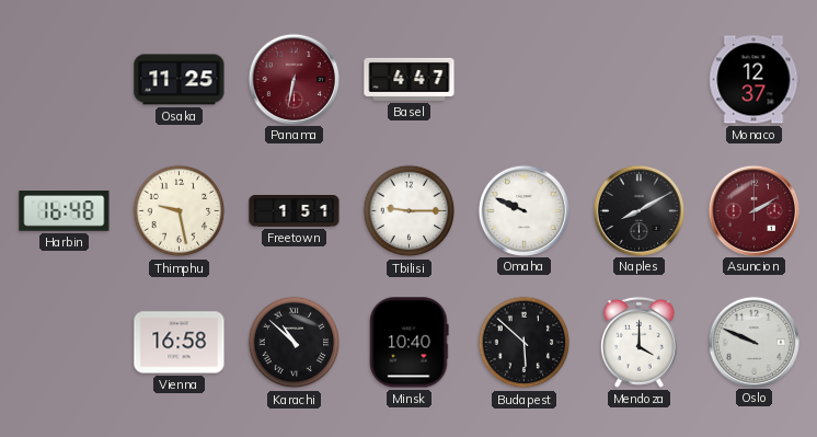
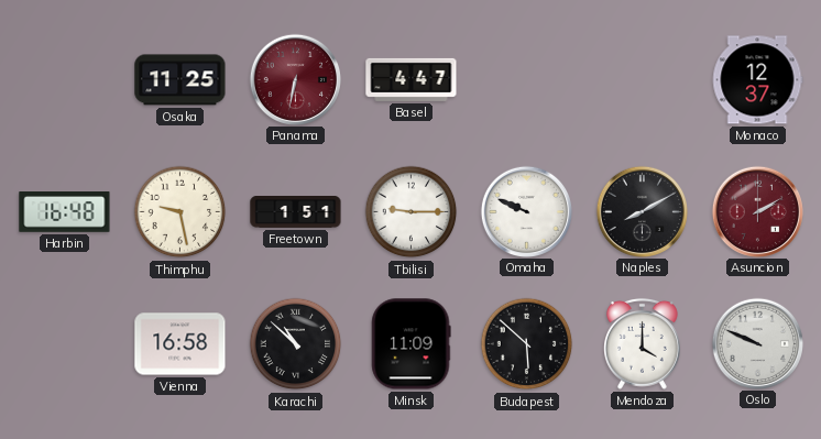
Minsk: 10:40 -> 11:09
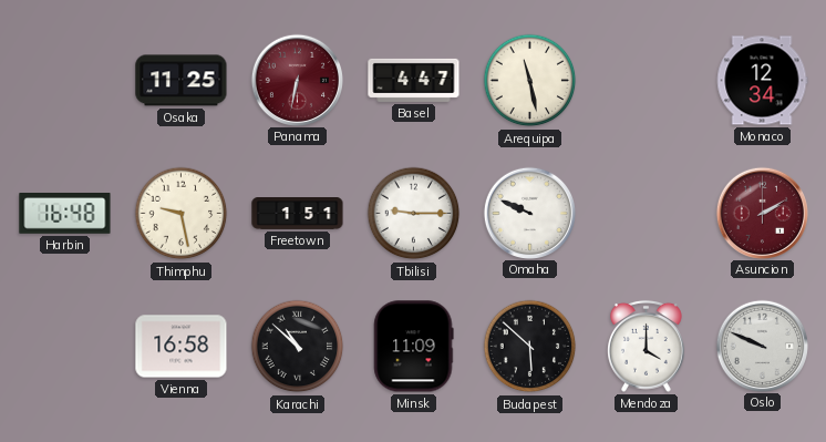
Arequipa: none -> 11:28
Monaco: 12:37 -> 12:34
Naples: 8:10 -> none
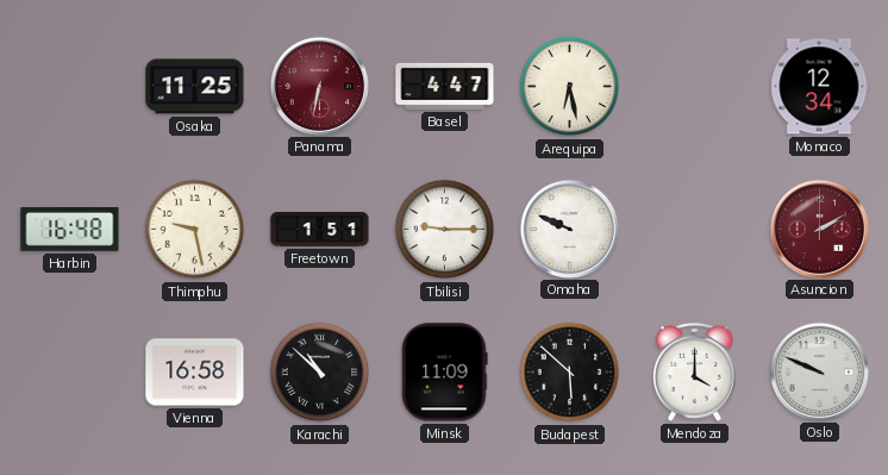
Arequipa: 11:28 -> 6:28
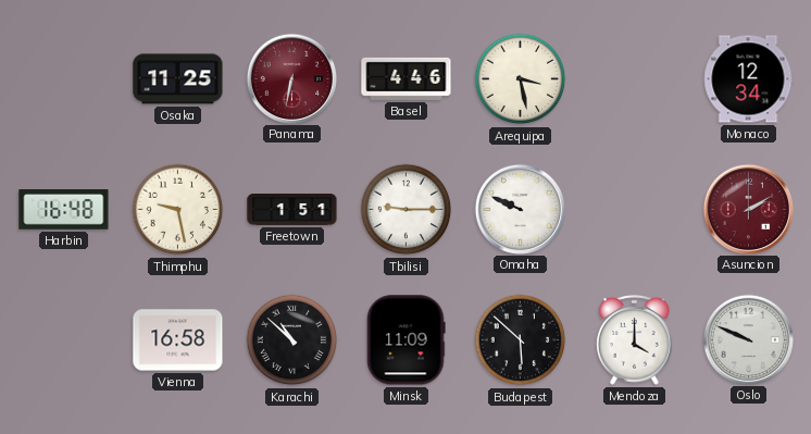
Basel: 4:47 -> 4:46
Arequipa: 6:28 -> 3:28
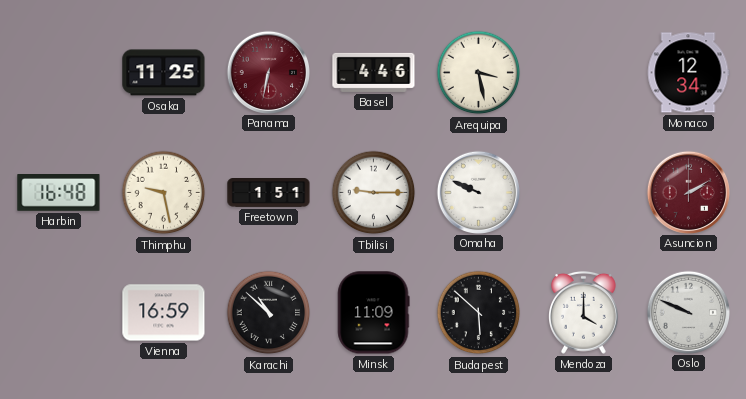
Vienna: 16:58 -> 16:59
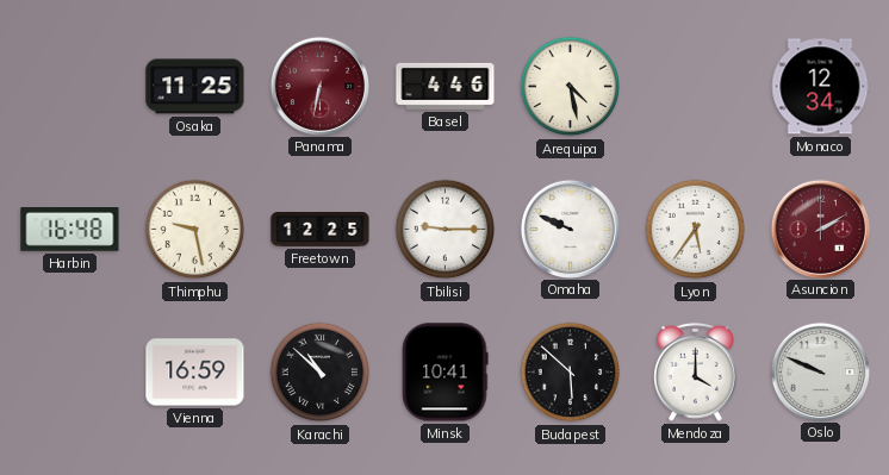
Arequipa: 3:28 -> 4:28
Freetown: 1:51 -> 12:25
Lyon: none -> 5:36
Minsk: 11:09 -> 10:41
